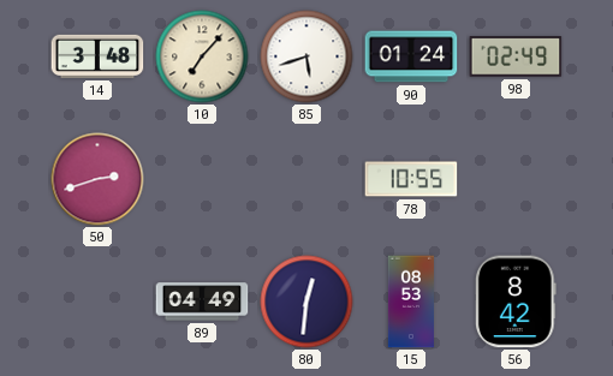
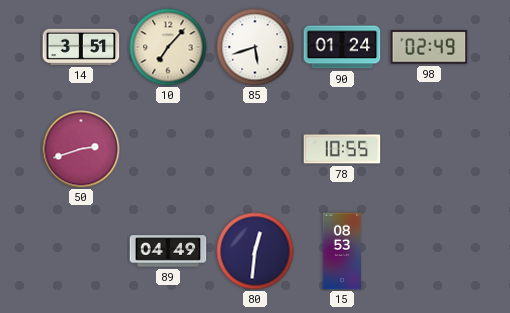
14: 3:48 -> 3:51
56: 8:42 -> none
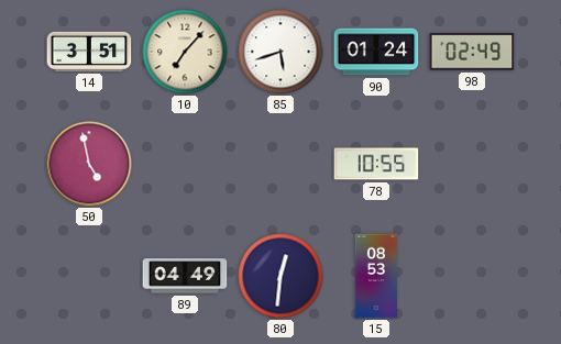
50: 2:42 -> 4:58
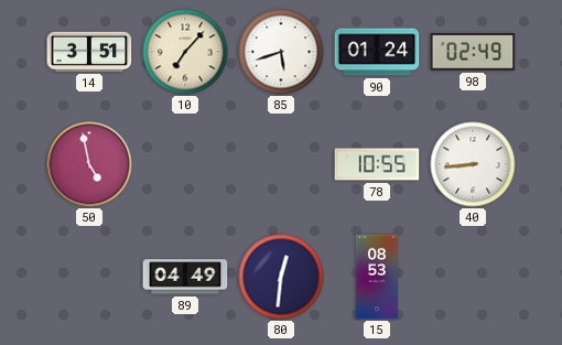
40: none -> 8:44
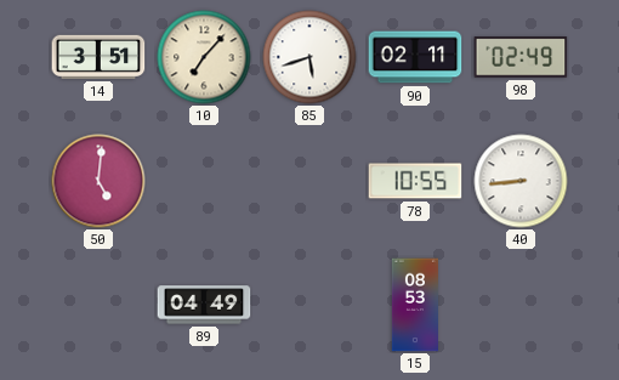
90: 01:24 -> 02:11
50: 4:58 -> 5:01
80: 12:31 -> none
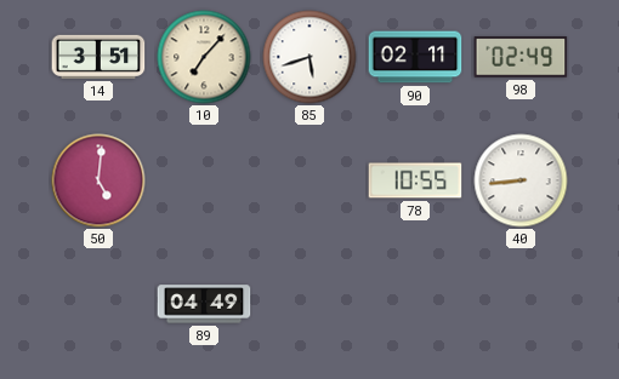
15: 08:53 -> none
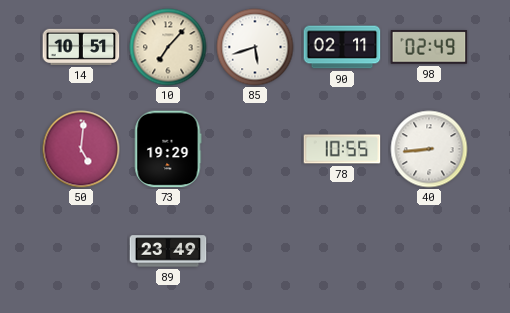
14: 3:51 -> 10:51
73: none -> 19:29
89: 04:49 -> 23:49
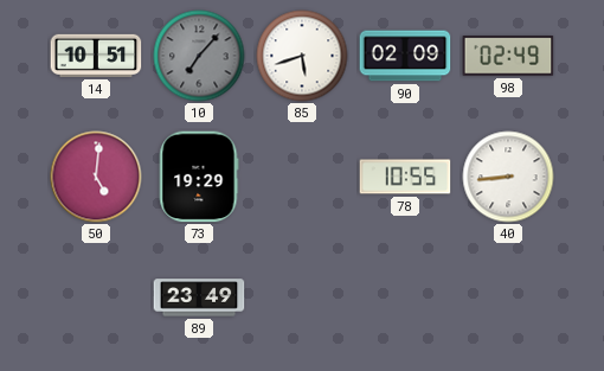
10 dial: cream -> grey
90: 02:11 -> 02:09
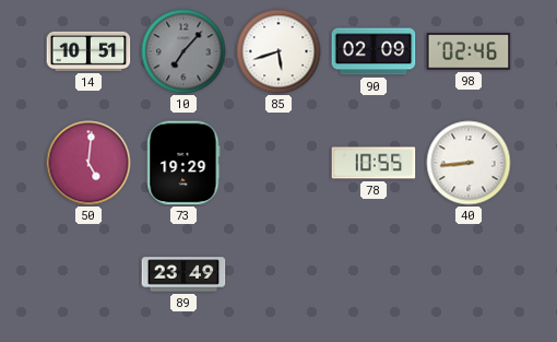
98: 02:49 -> 02:46
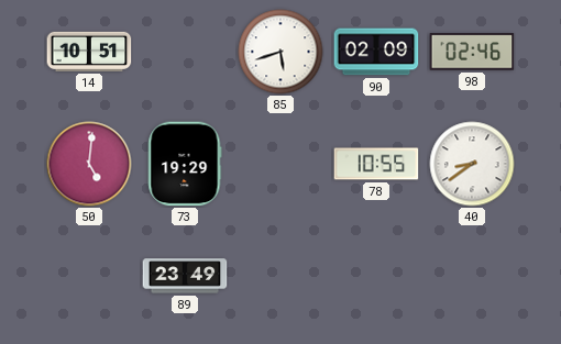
10: 7:07 -> none
40: 8:44 -> 8:39
